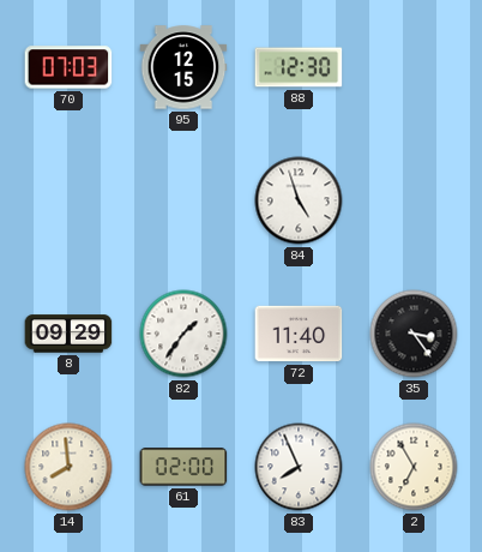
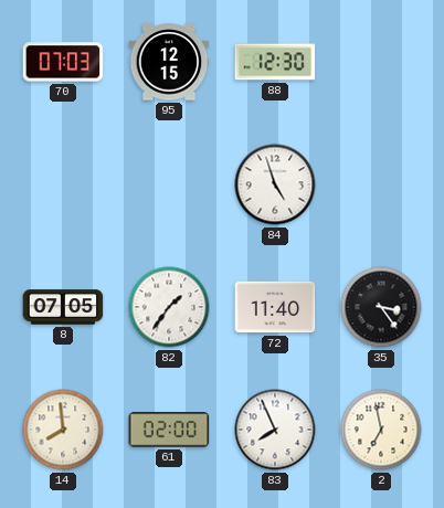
8: 09:29 -> 07:05
2: 6:55 -> 6:58
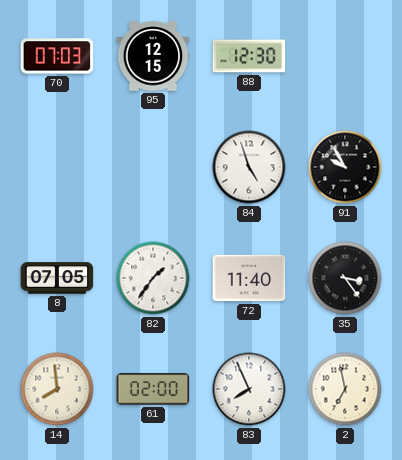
91: none -> 9:55
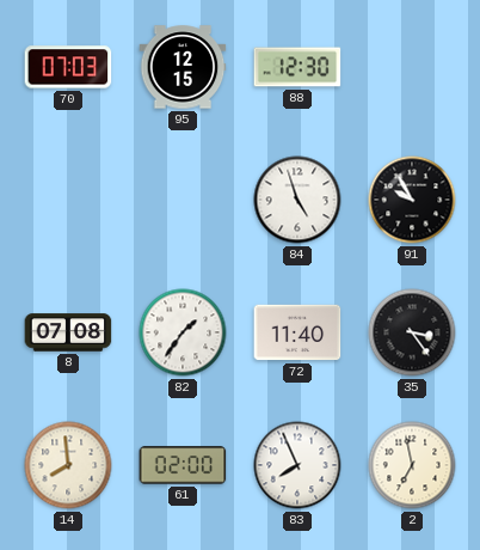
8: 07:05 -> 07:08
